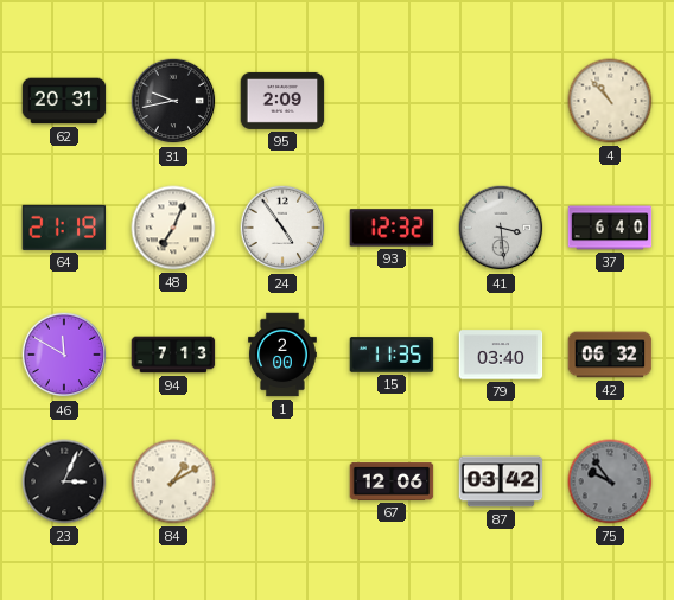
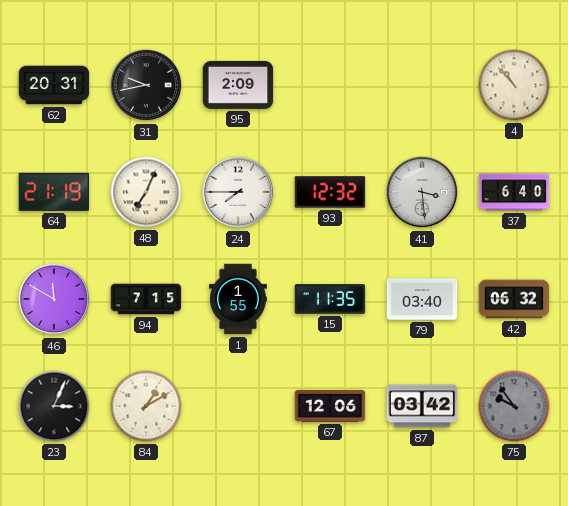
24: 4:54 -> 7:45
94: 7:13 -> 7:15
1: 2:00 -> 1:55
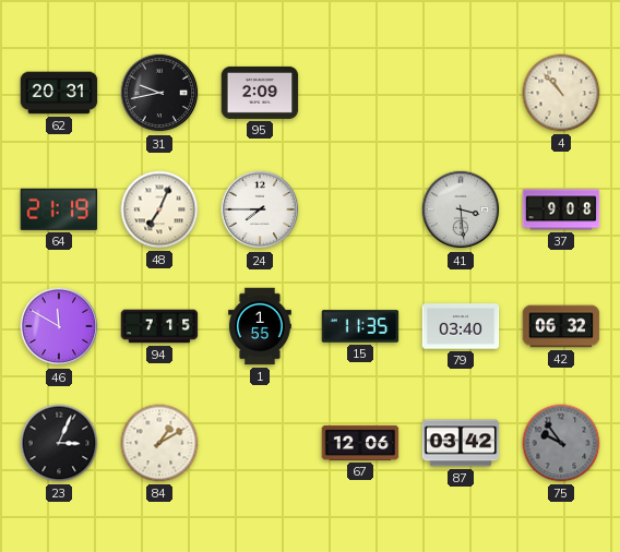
93: 12:32 -> none
37: 6:40 -> 9:08
